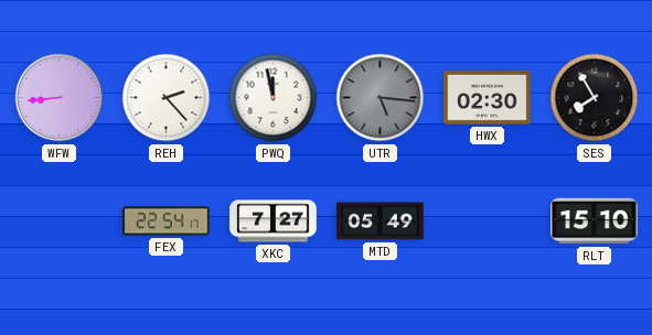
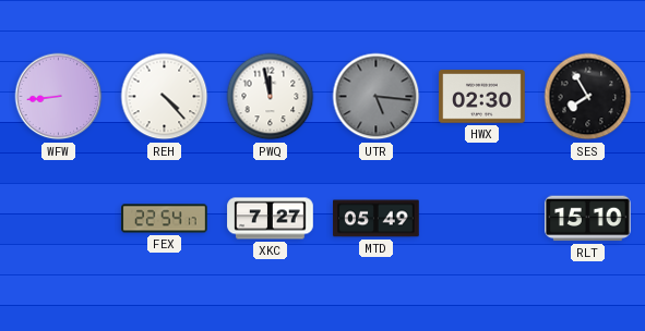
REH: 2:23 -> 4:23
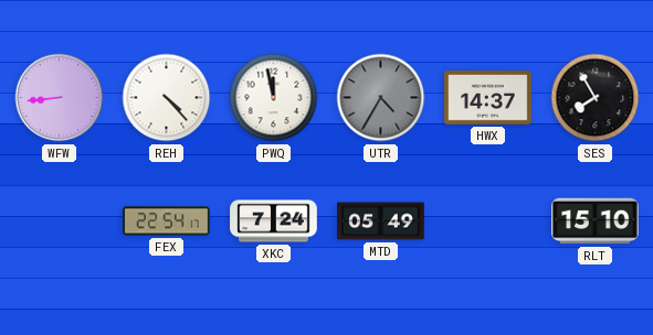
UTR: 5:16 -> 4:35
HWX: 02:30 -> 14:37
XKC: 7:27 -> 7:24
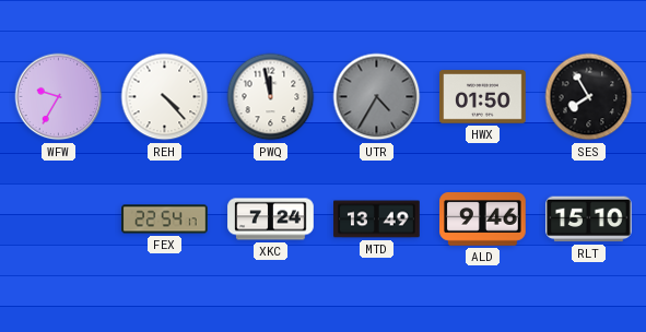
WFW: 8:44 -> 9:35
HWX: 14:37 -> 01:50
MTD: 05:49 -> 13:49
ALD: none -> 9:46
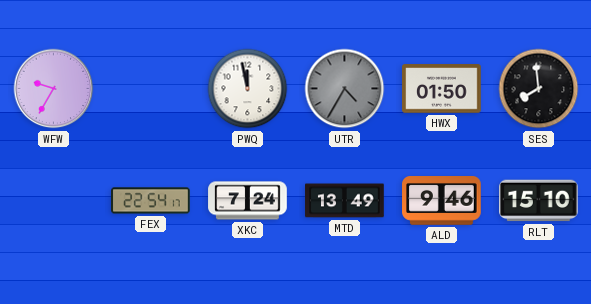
REH: 4:23 -> none
SES: 7:55 -> 7:59
